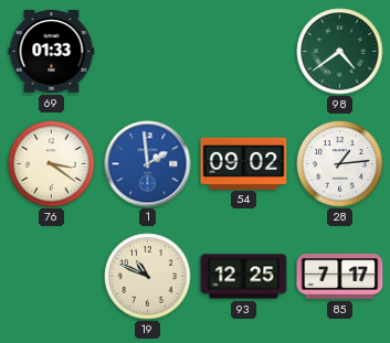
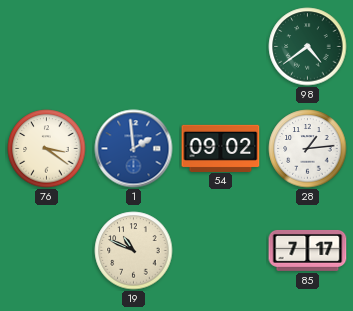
69: 01:33 -> none
93: 12:25 -> none
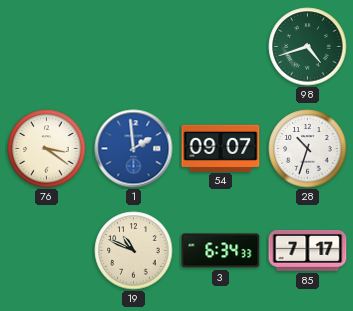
98: 4:39 -> 4:42
54: 09:02 -> 09:07
28: 1:14 -> 10:33
3: none -> 6:34
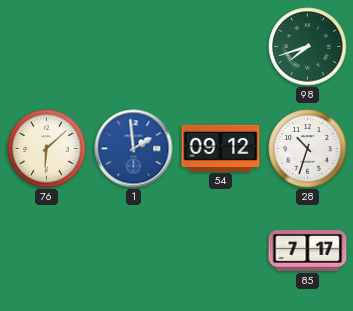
98: 4:42 -> 7:42
76: 3:21 -> 6:08
54: 09:07 -> 09:12
19: 10:49 -> none
3: 6:34 -> none
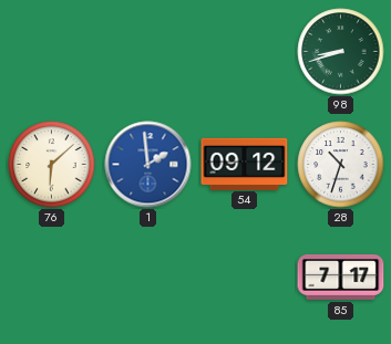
98: 7:42 -> 8:42
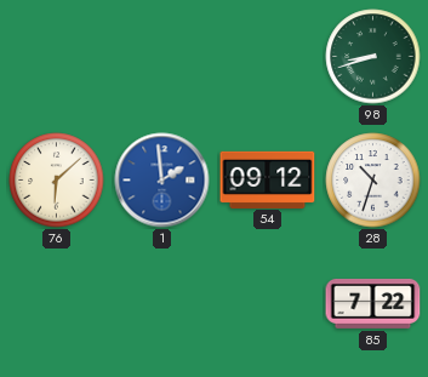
85: 7:17 -> 7:22
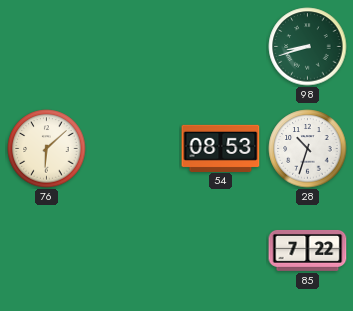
1: 1:59 -> none
54: 09:12 -> 08:53
